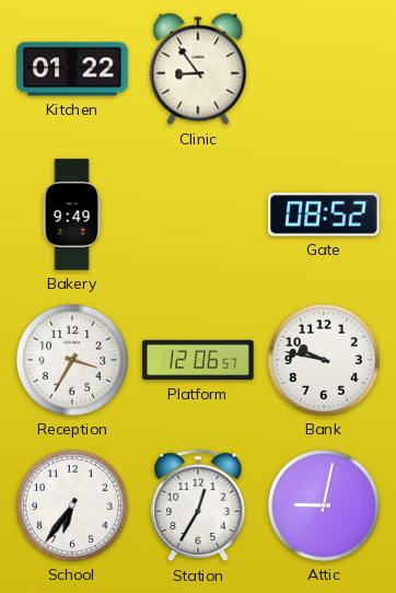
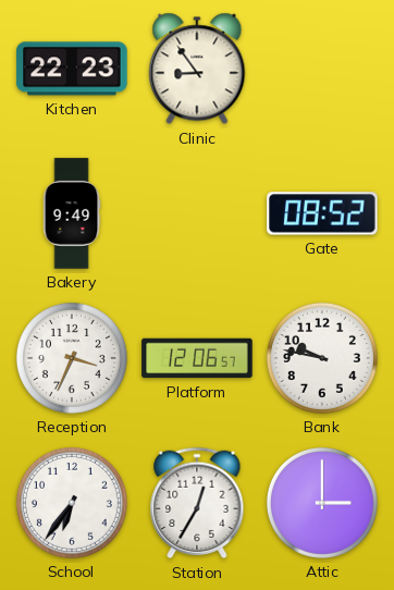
Kitchen: 01:22 -> 22:23
Reception: 3:35 -> 3:34
Attic: 9:02 -> 3:00
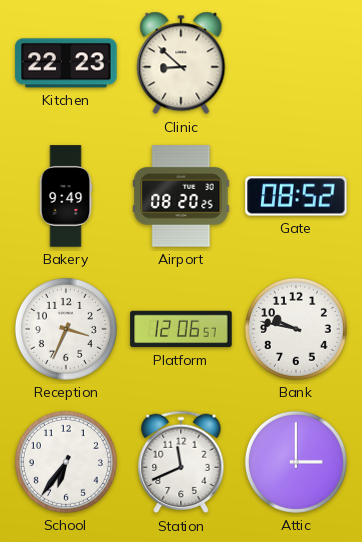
Clinic: 8:54 -> 8:52
Airport: none -> 08:20
Station: 12:35 -> 11:41
